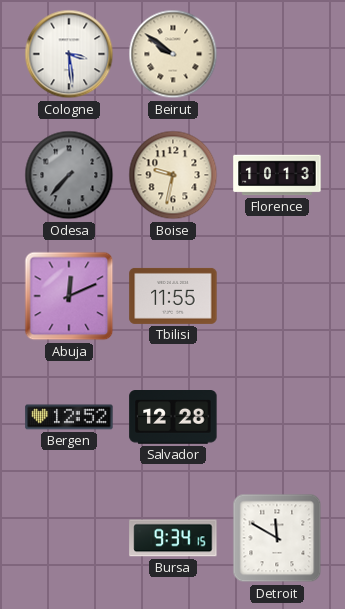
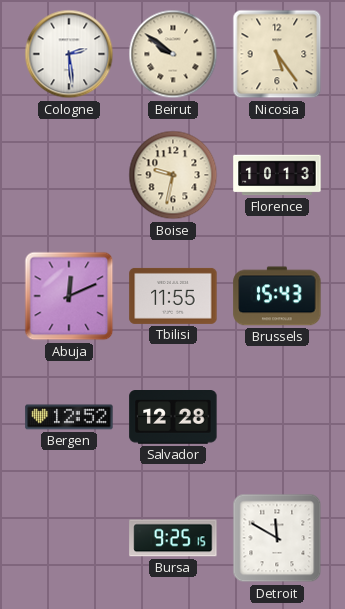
Cologne: 3:29 -> 2:29
Nicosia: none -> 5:24
Odesa: 7:37 -> none
Brussels: none -> 15:43
Bursa: 9:34 -> 9:25
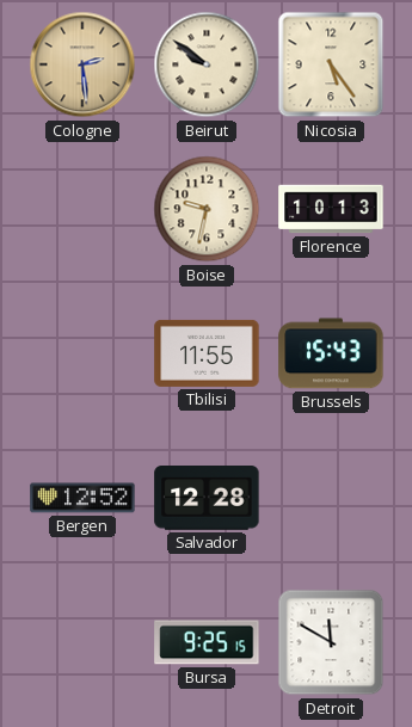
Cologne dial: white -> champagne
Abuja: 12:11 -> none
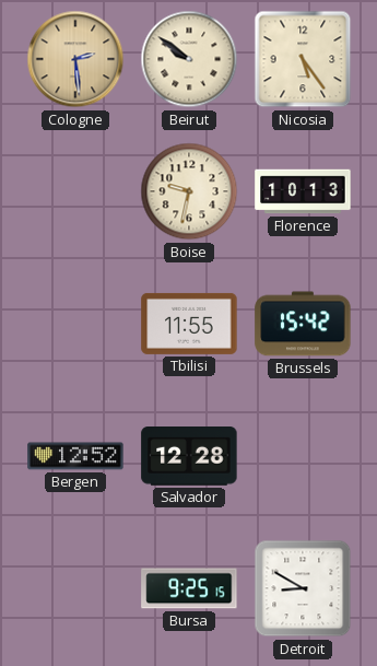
Brussels: 15:43 -> 15:42
Detroit: 11:50 -> 8:50
